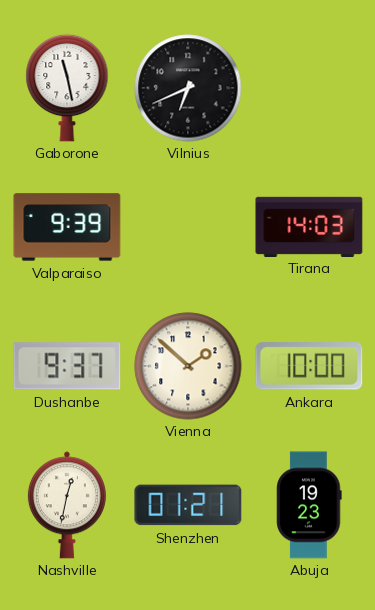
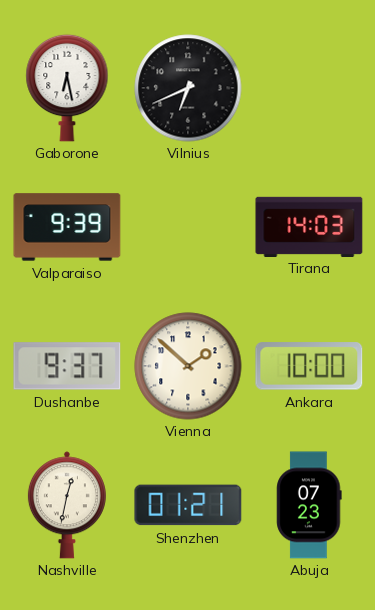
Gaborone: 11:28 -> 6:28
Abuja: 19:23 -> 07:23
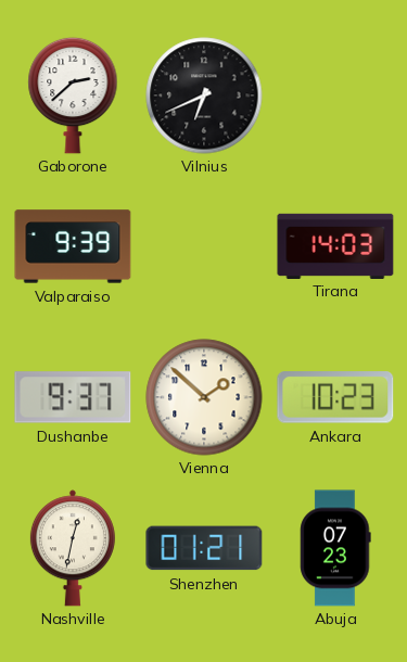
Gaborone: 6:28 -> 2:38
Ankara: 10:00 -> 10:23
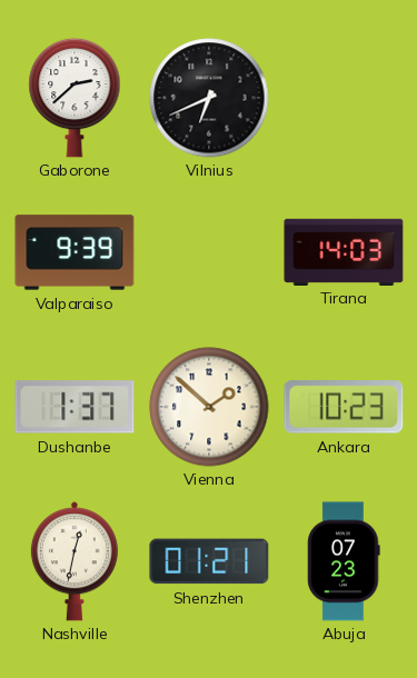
Dushanbe: 9:37 -> 1:37
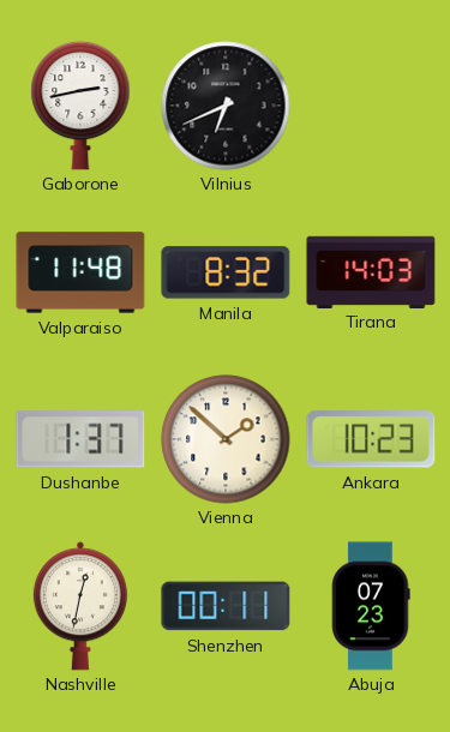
Gaborone: 2:38 -> 2:43
Valparaiso: 9:39 -> 11:48
Manila: none -> 8:32
Shenzhen: 01:21 -> 00:11
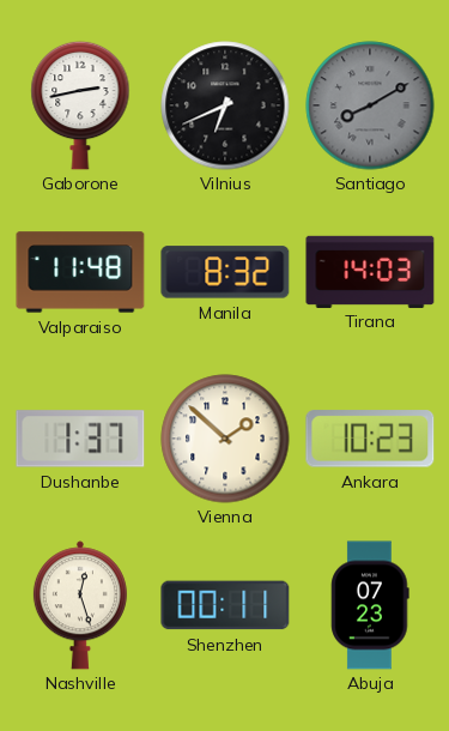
Santiago: none -> 8:10
Nashville: 12:32 -> 12:27
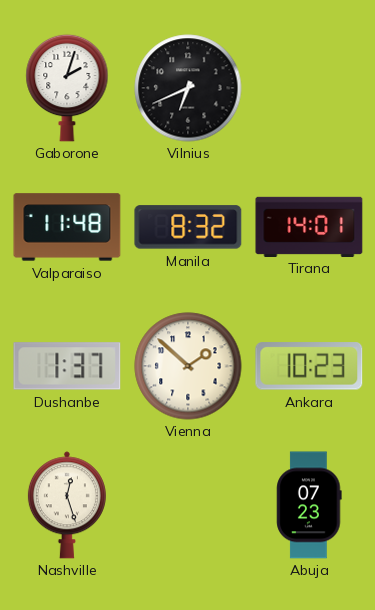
Gaborone: 2:43 -> 2:03
Santiago: 8:10 -> none
Tirana: 14:03 -> 14:01
Shenzhen: 00:11 -> none
